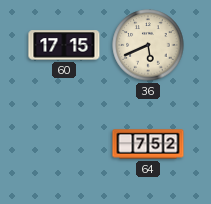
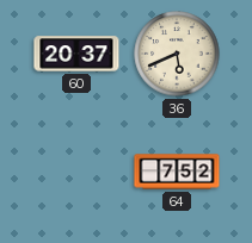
60: 17:15 -> 20:37
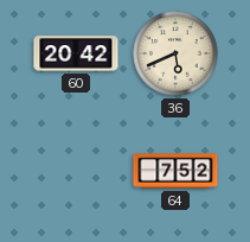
60: 20:37 -> 20:42
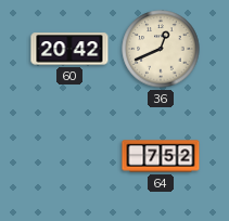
36: 5:41 -> 12:41
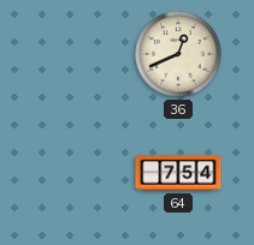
60: 20:42 -> none
64: 7:52 -> 7:54
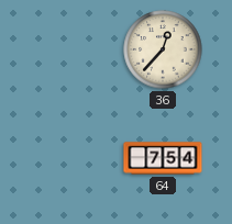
36: 12:41 -> 12:37
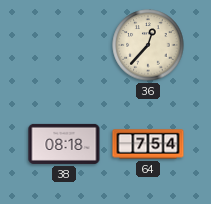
38: none -> 08:18
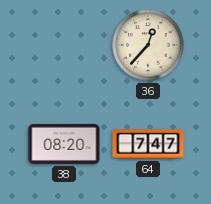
38: 08:18 -> 08:20
64: 7:54 -> 7:47
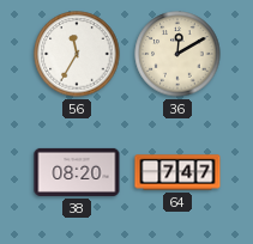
56: none -> 11:35
36: 12:37 -> 12:10
